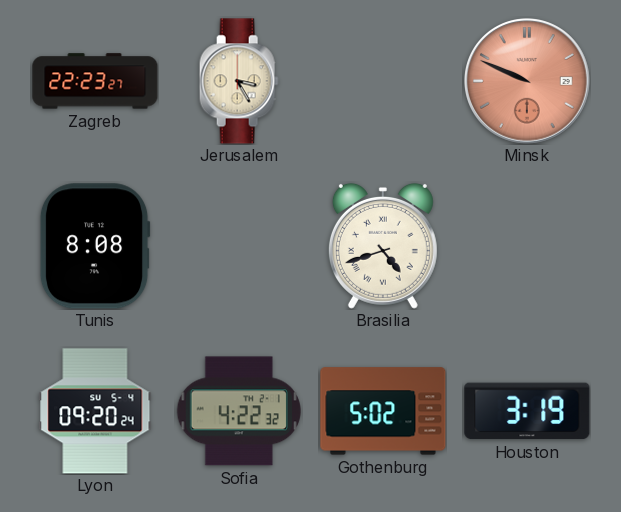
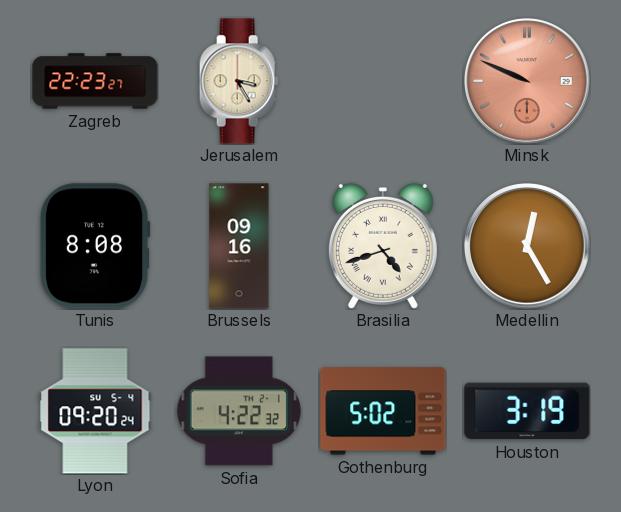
Brussels: none -> 09:16
Medellin: none -> 12:25
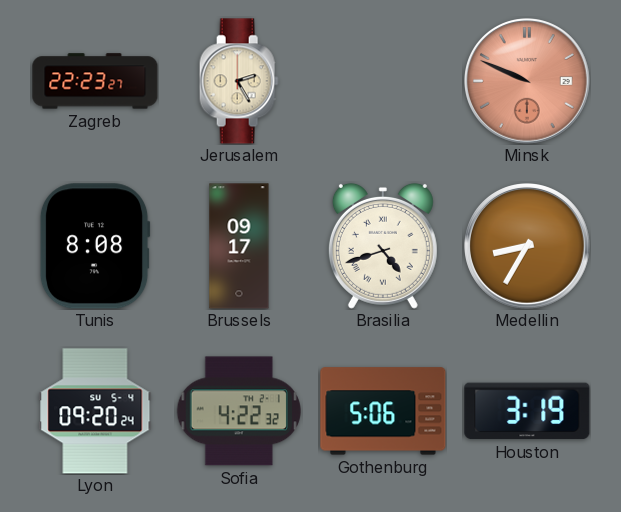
Jerusalem: 3:25 -> 2:25
Brussels: 09:16 -> 09:17
Medellin: 12:25 -> 8:35
Gothenburg: 5:02 -> 5:06
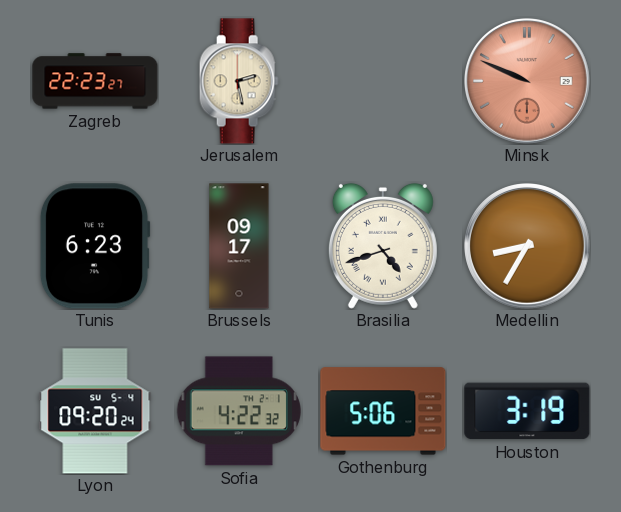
Jerusalem: 2:25 -> 2:28
Tunis: 8:08 -> 6:23
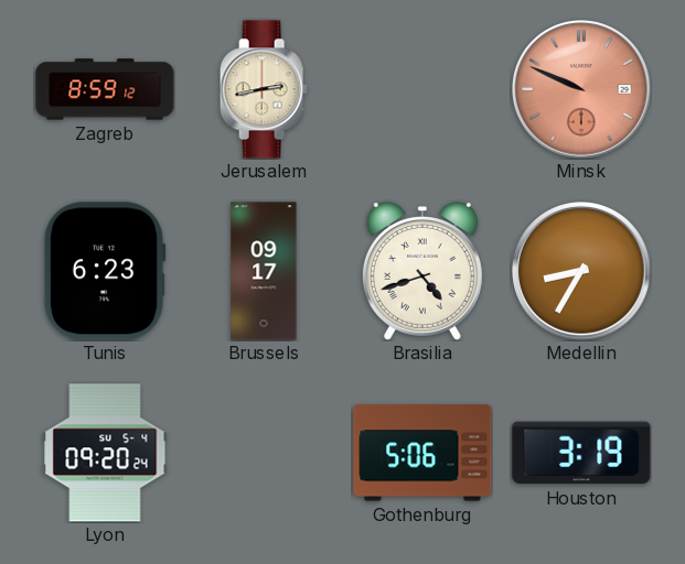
Zagreb: 22:23 -> 8:59
Jerusalem: 2:28 -> 2:43
Sofia: 4:22 -> none
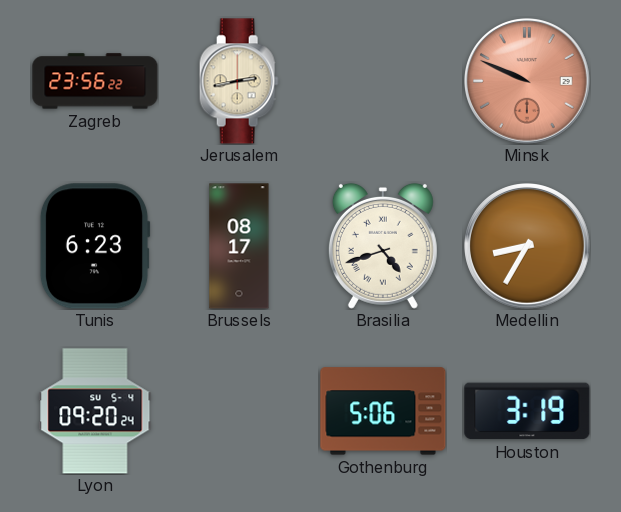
Zagreb: 8:59 -> 23:56
Brussels: 09:17 -> 08:17
